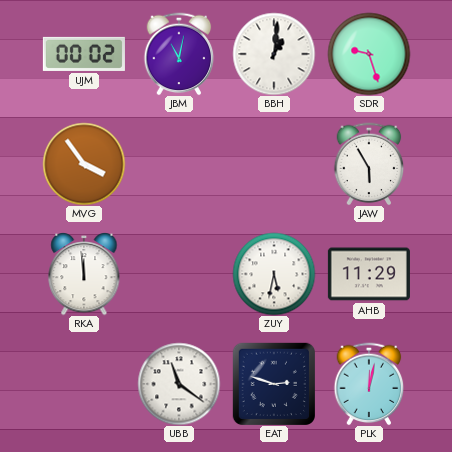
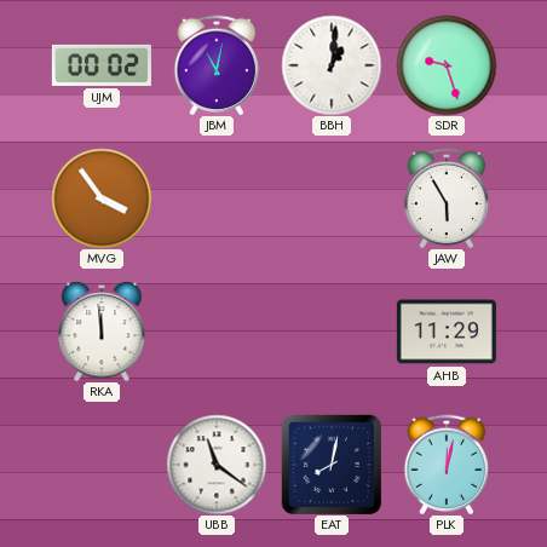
ZUY: 5:32 -> none
EAT: 2:48 -> 8:02
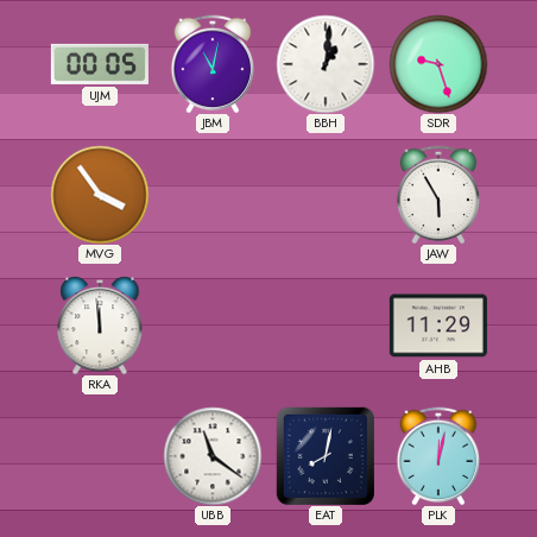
UJM: 00:02 -> 00:05
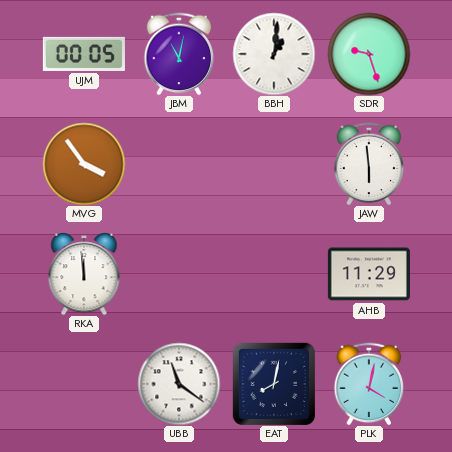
JAW: 5:55 -> 5:59
PLK: 12:02 -> 4:02
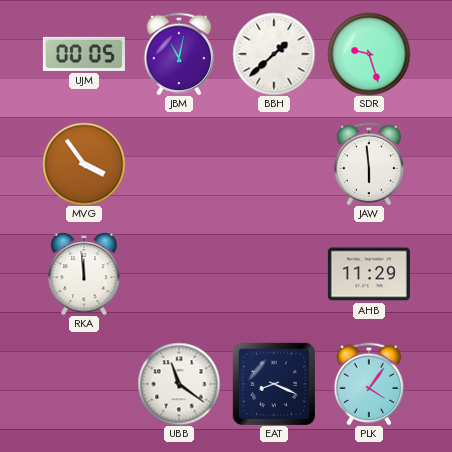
BBH: 1:01 -> 1:38
EAT: 8:02 -> 8:19
PLK: 4:02 -> 4:06
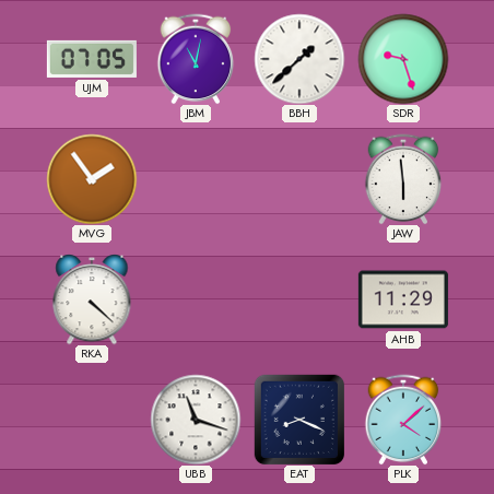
UJM: 00:05 -> 07:05
MVG: 3:54 -> 1:54
RKA: 11:59 -> 4:22
UBB: 11:21 -> 11:18
PLK: 4:06 -> 4:08
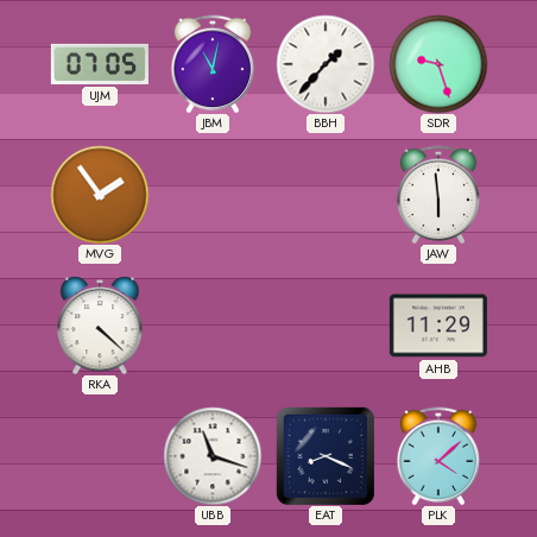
BBH: 1:38 -> 1:37
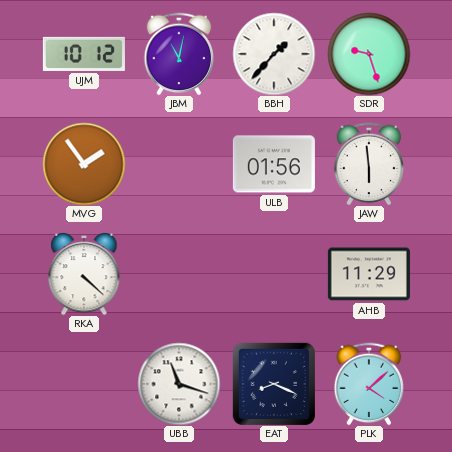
UJM: 07:05 -> 10:12
ULB: none -> 01:56
